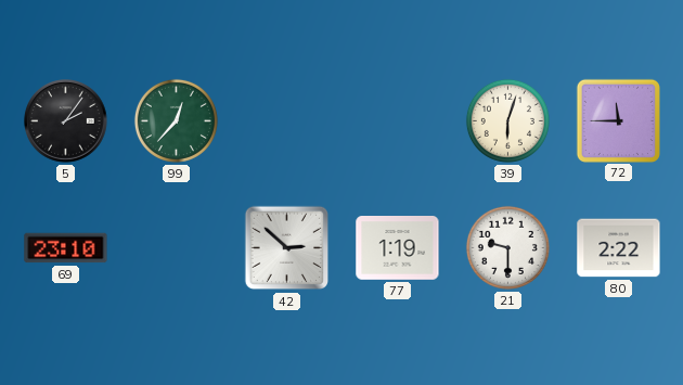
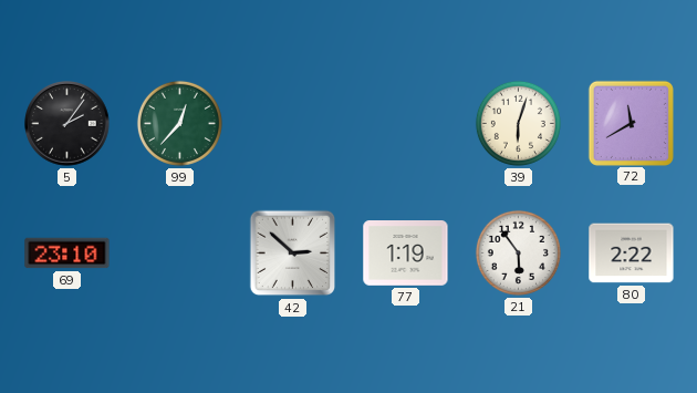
72: 11:45 -> 11:40
21: 9:30 -> 5:54
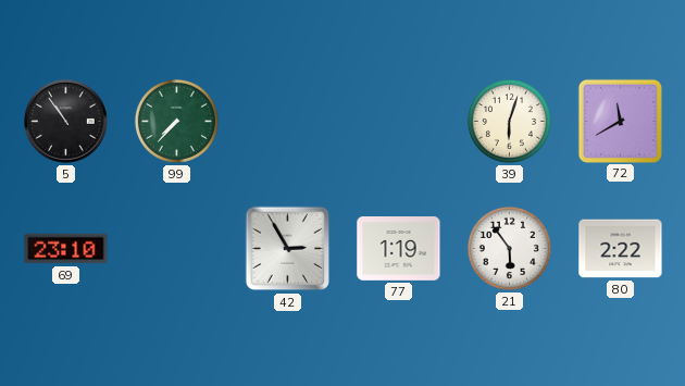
5: 2:06 -> 10:54
99: 12:37 -> 7:37
42: 2:52 -> 2:55
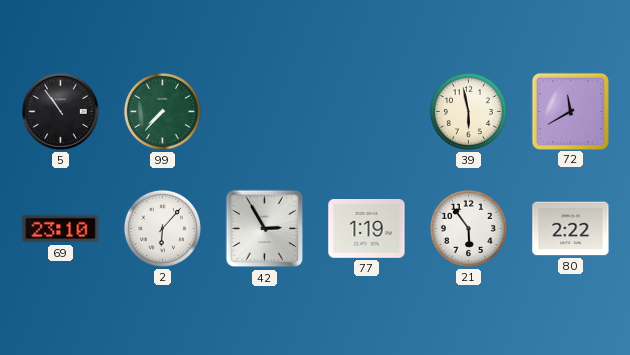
39: 6:03 -> 5:58
2: none -> 6:07
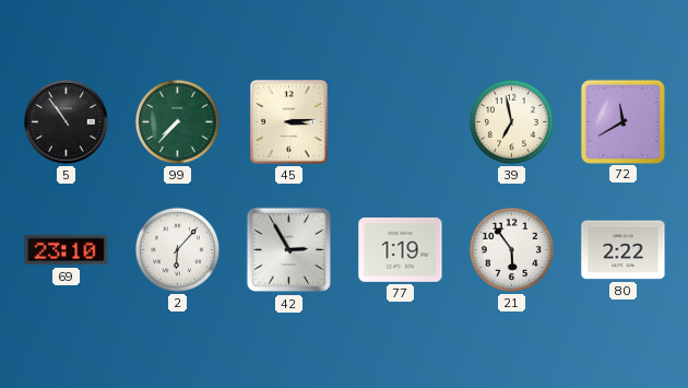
45: none -> 3:14
39: 5:58 -> 6:58
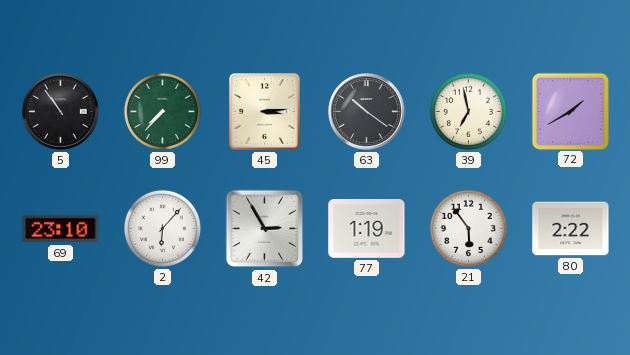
63: none -> 10:21
72: 11:40 -> 1:40
